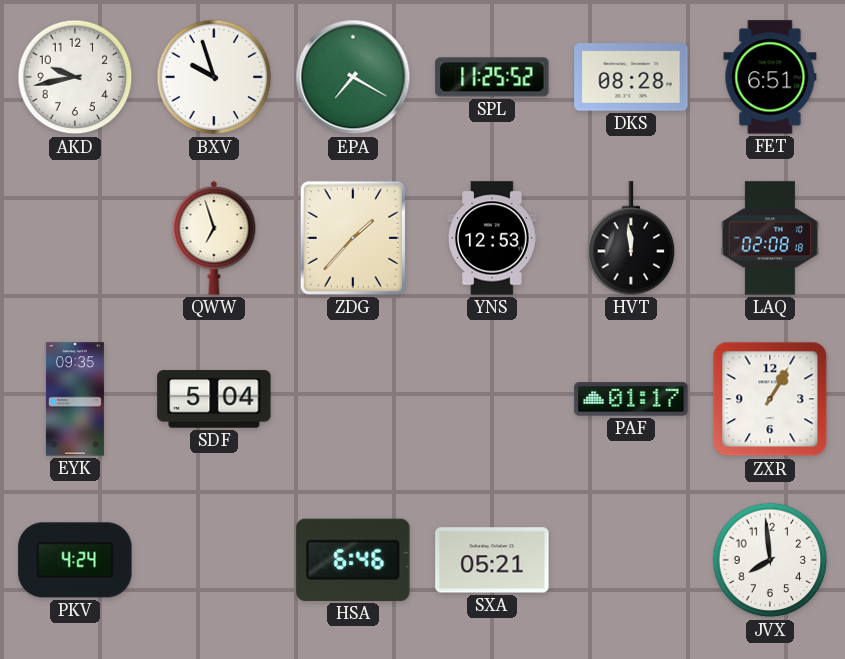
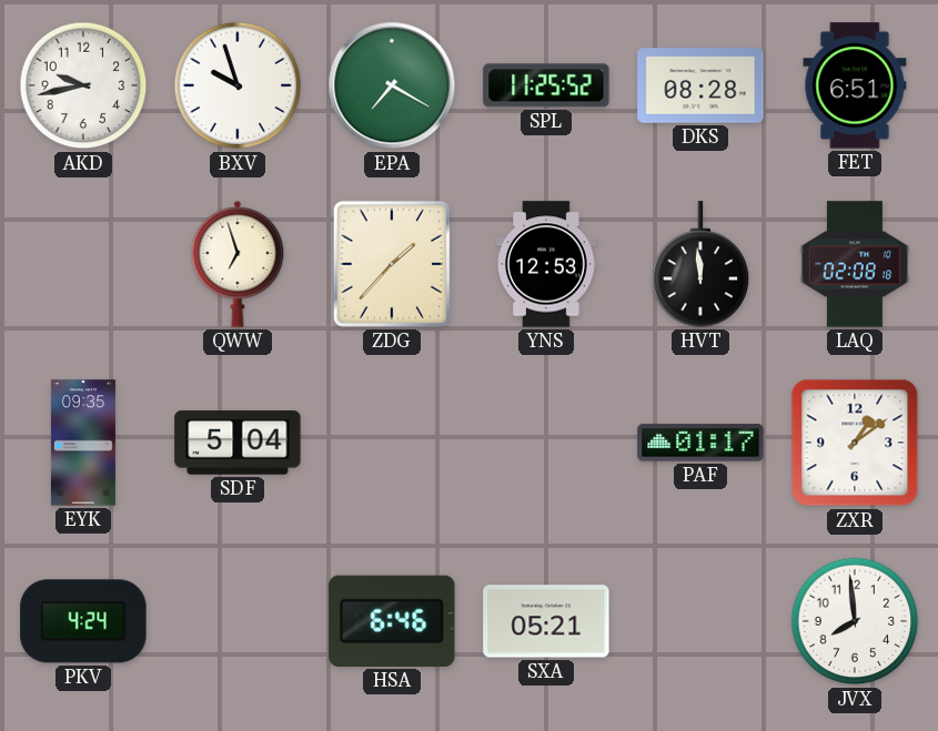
ZXR: 1:05 -> 1:09
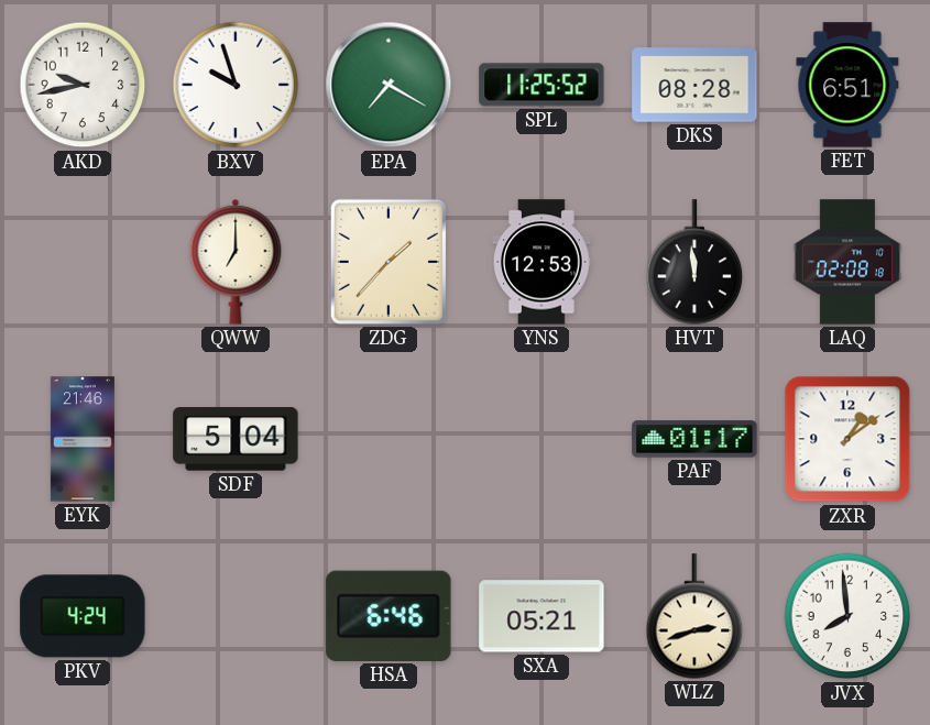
QWW: 6:57 -> 7:00
EYK: 09:35 -> 21:46
WLZ: none -> 2:42
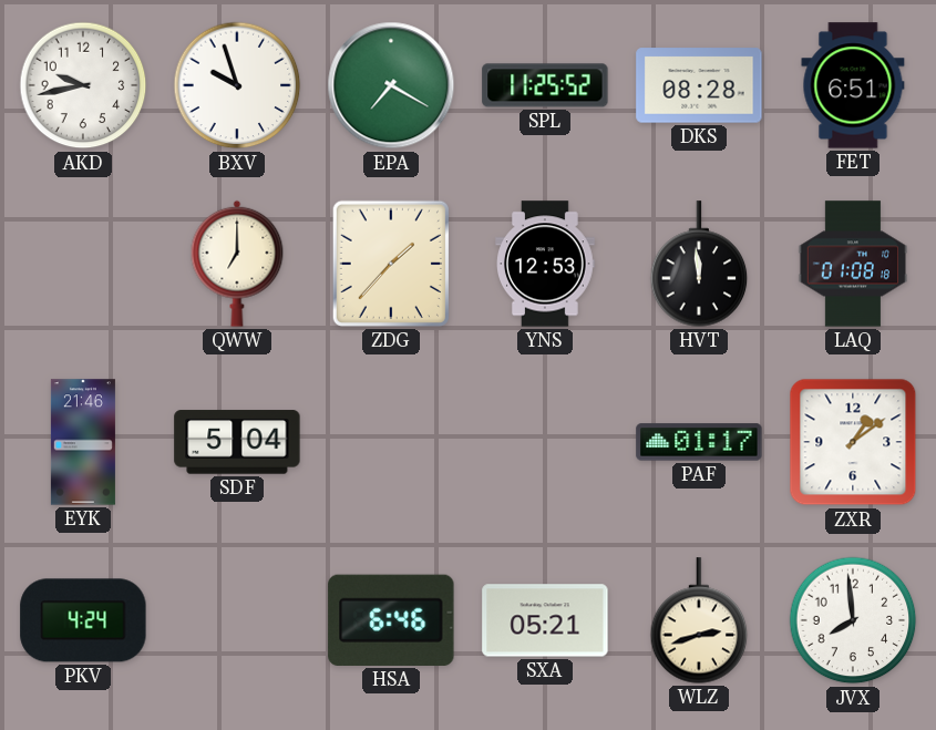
LAQ: 02:08 -> 01:08
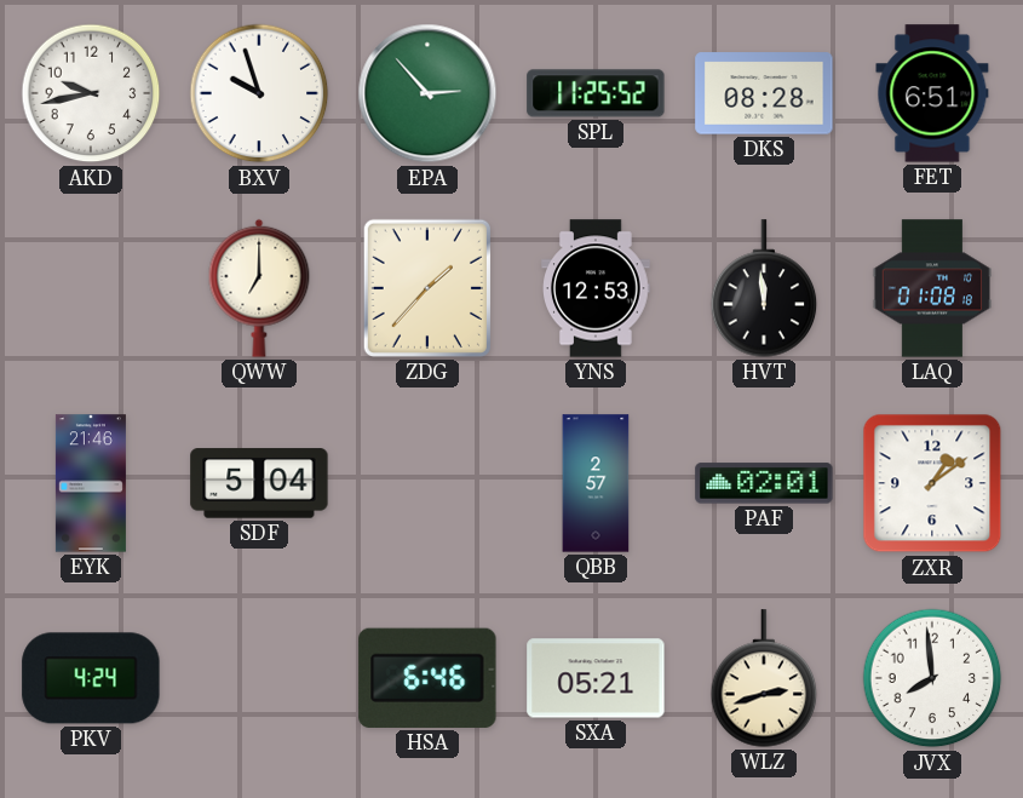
EPA: 7:20 -> 2:53
QBB: none -> 2:57
PAF: 01:17 -> 02:01
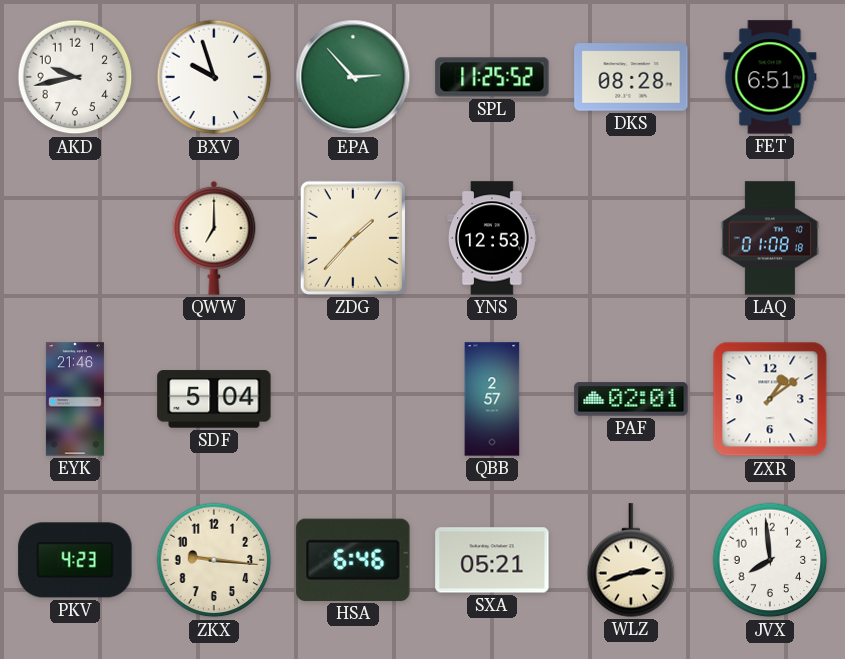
HVT: 11:59 -> none
PKV: 4:24 -> 4:23
ZKX: none -> 9:16
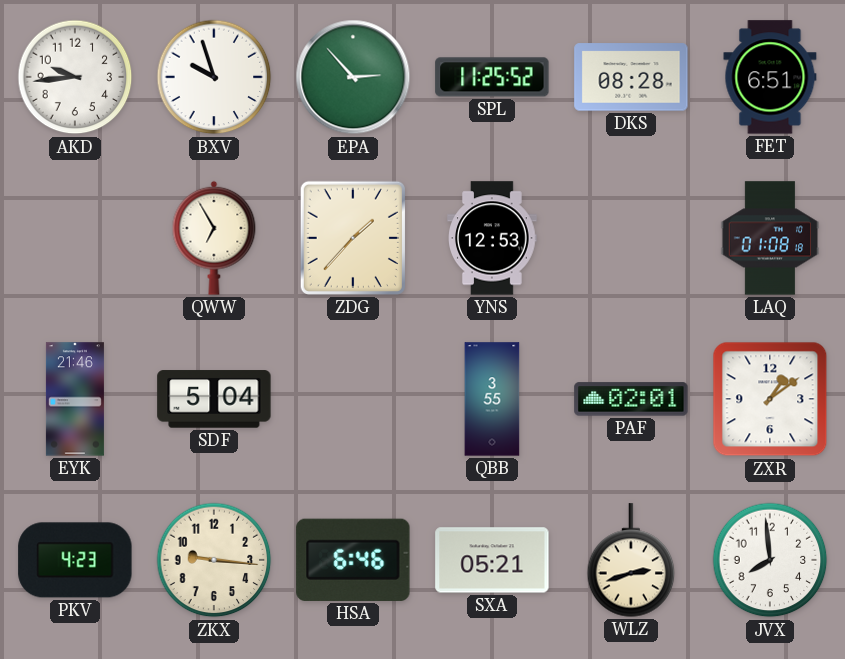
AKD: 9:43 -> 9:44
QWW: 7:00 -> 6:55
QBB: 2:57 -> 3:55
